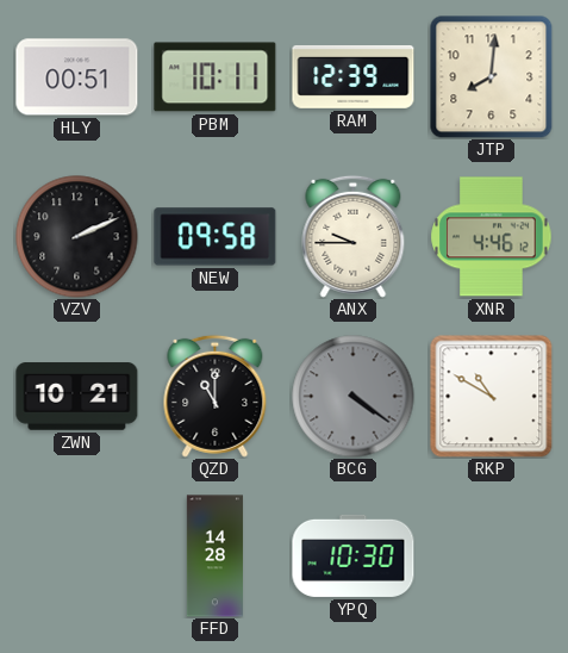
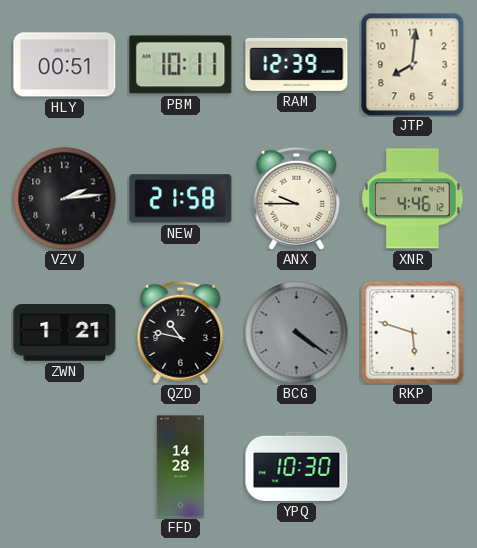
VZV: 2:11 -> 2:14
NEW: 09:58 -> 21:58
ZWN: 10:21 -> 1:21
QZD: 11:00 -> 10:47
RKP: 10:50 -> 5:48
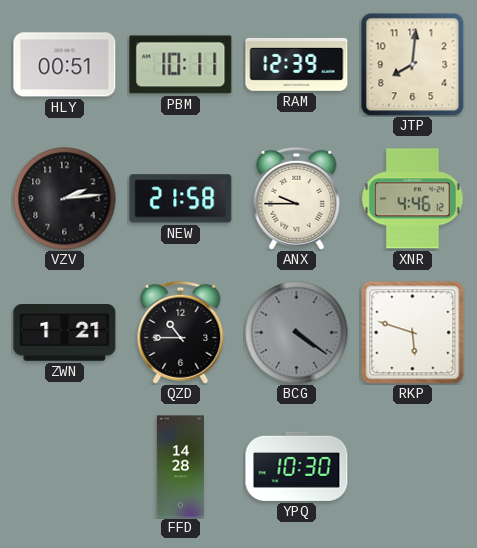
QZD: 10:47 -> 10:45
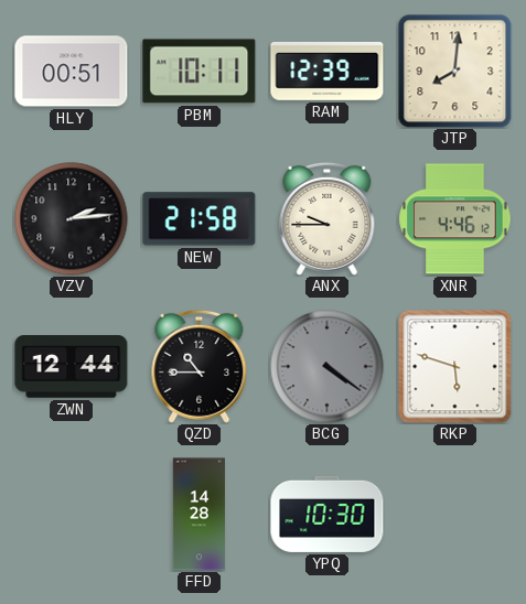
ZWN: 1:21 -> 12:44
